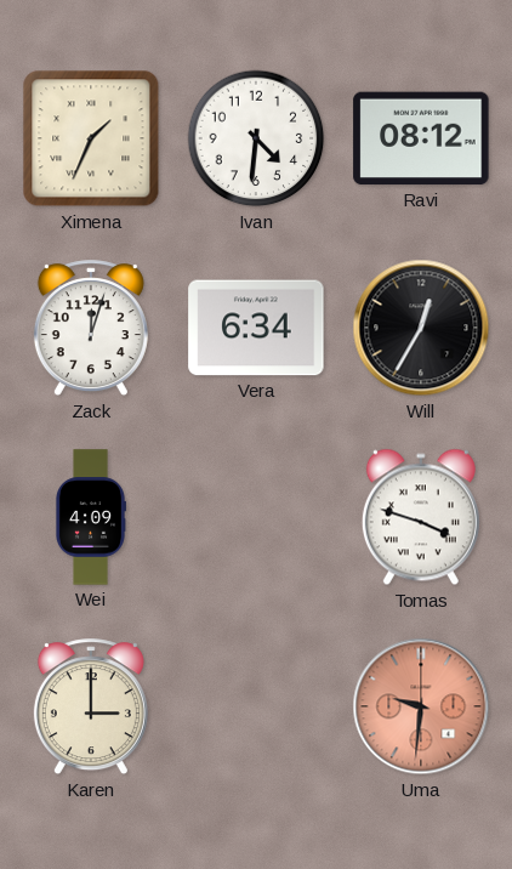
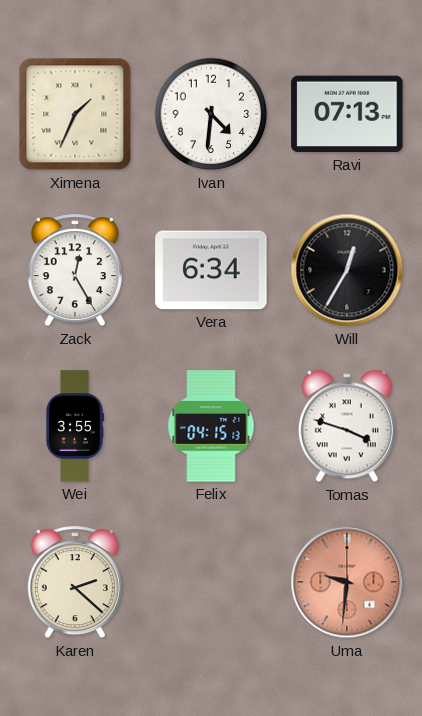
Ravi: 08:12 -> 07:13
Zack: 12:03 -> 12:25
Wei: 4:09 -> 3:55
Felix: none -> 04:15
Karen: 3:00 -> 2:22
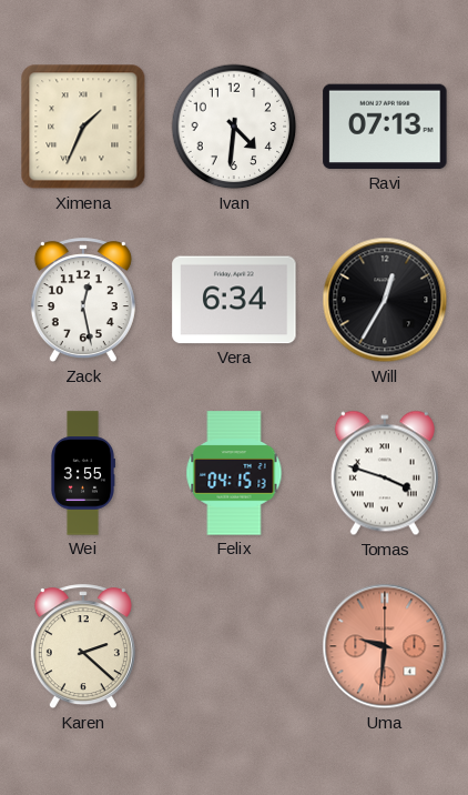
Zack: 12:25 -> 12:28
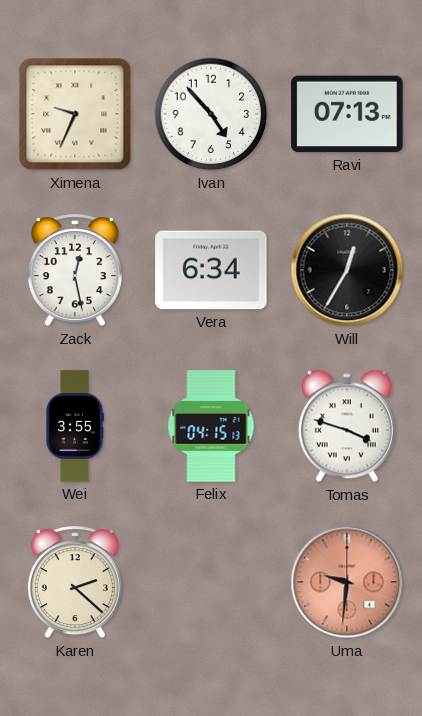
Ximena: 1:34 -> 9:34
Ivan: 4:31 -> 4:53
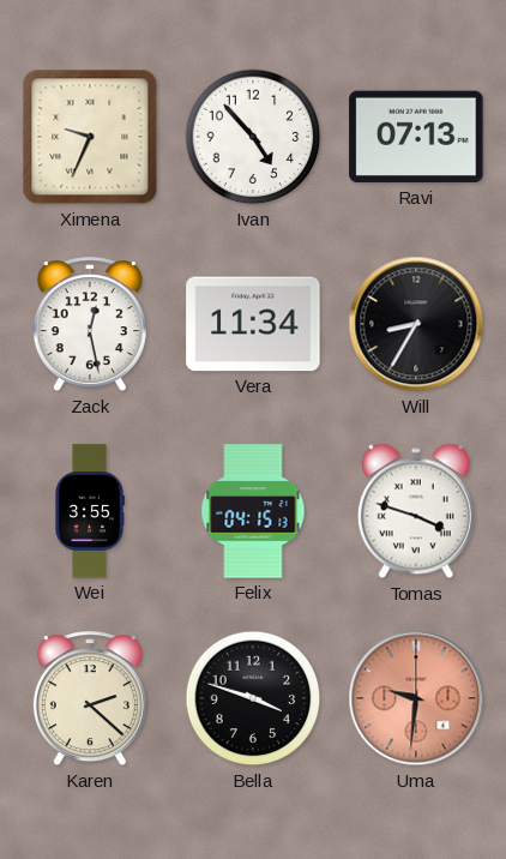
Vera: 6:34 -> 11:34
Will: 12:35 -> 8:35
Bella: none -> 3:48
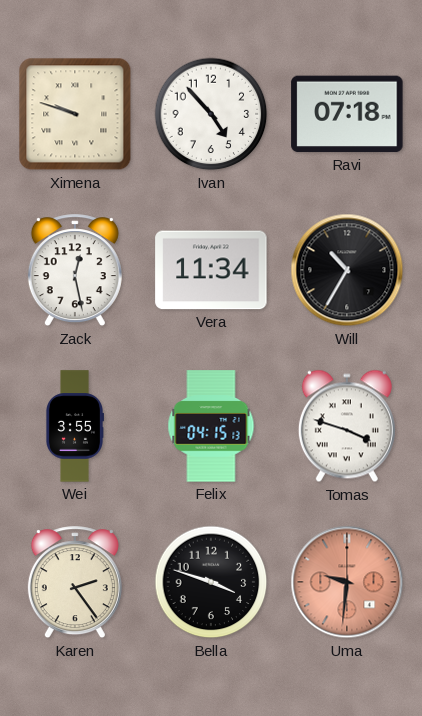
Ximena: 9:34 -> 9:48
Ravi: 07:13 -> 07:18
Will: 8:35 -> 10:35
Karen: 2:22 -> 2:24
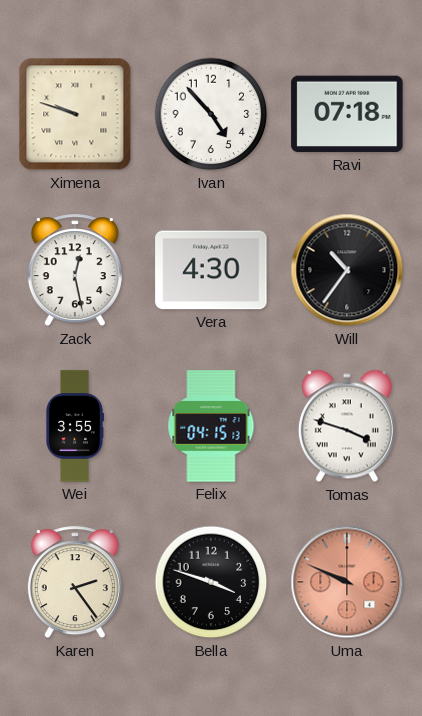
Vera: 11:34 -> 4:30
Will: 10:35 -> 10:36
Uma: 9:31 -> 9:49
